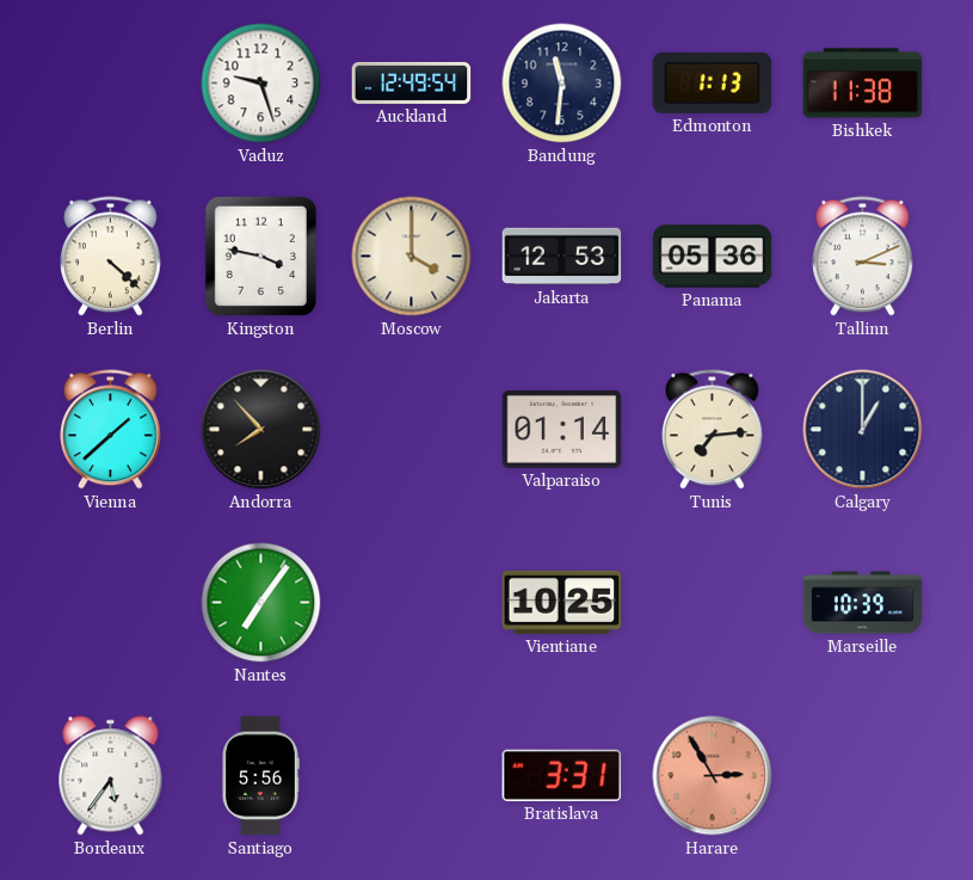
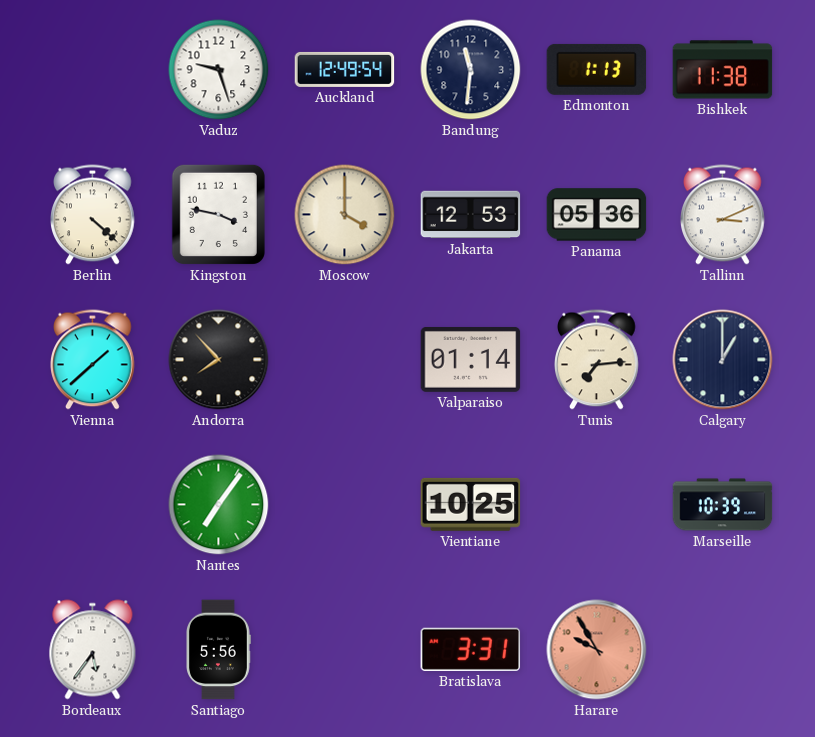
Harare: 2:55 -> 9:55
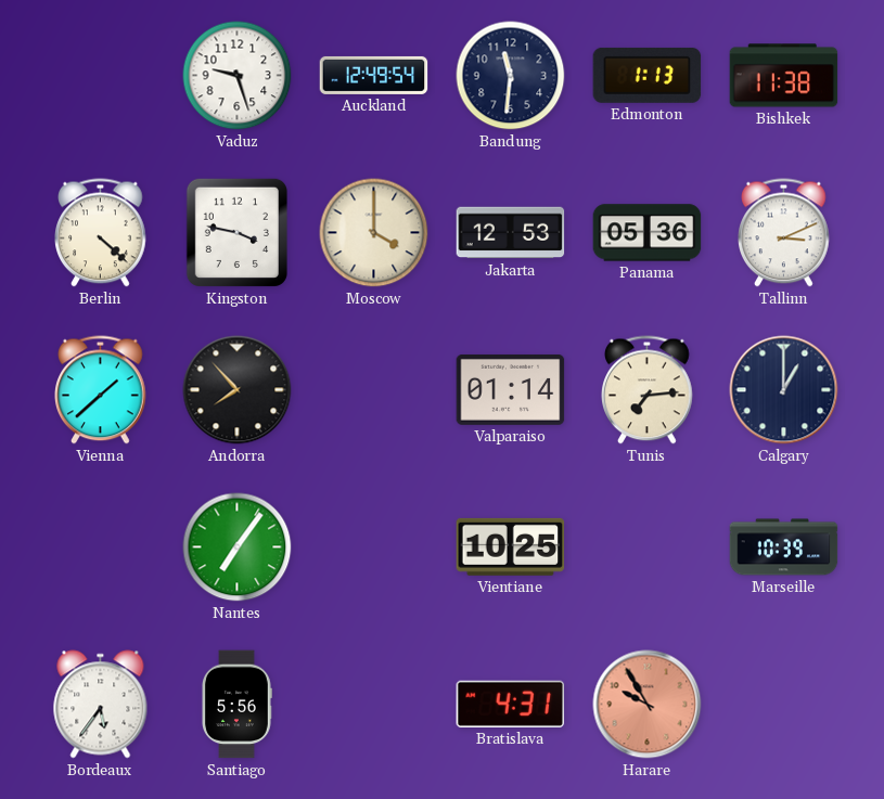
Bratislava: 3:31 -> 4:31
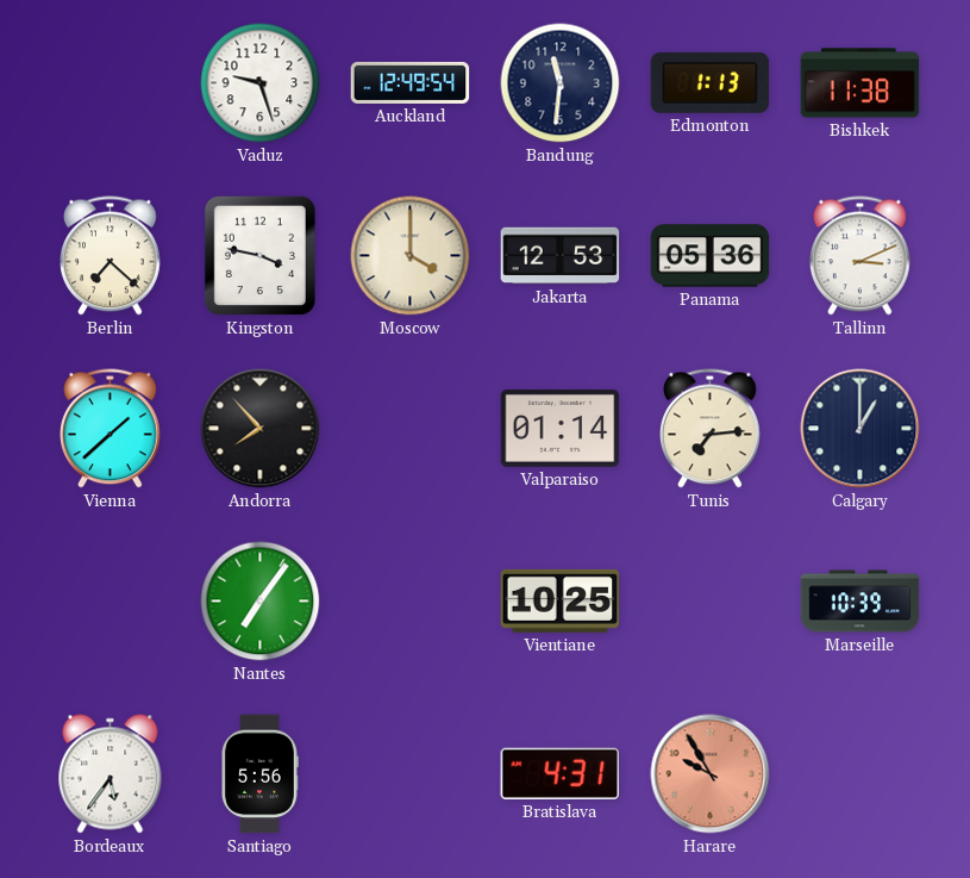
Berlin: 4:22 -> 7:22
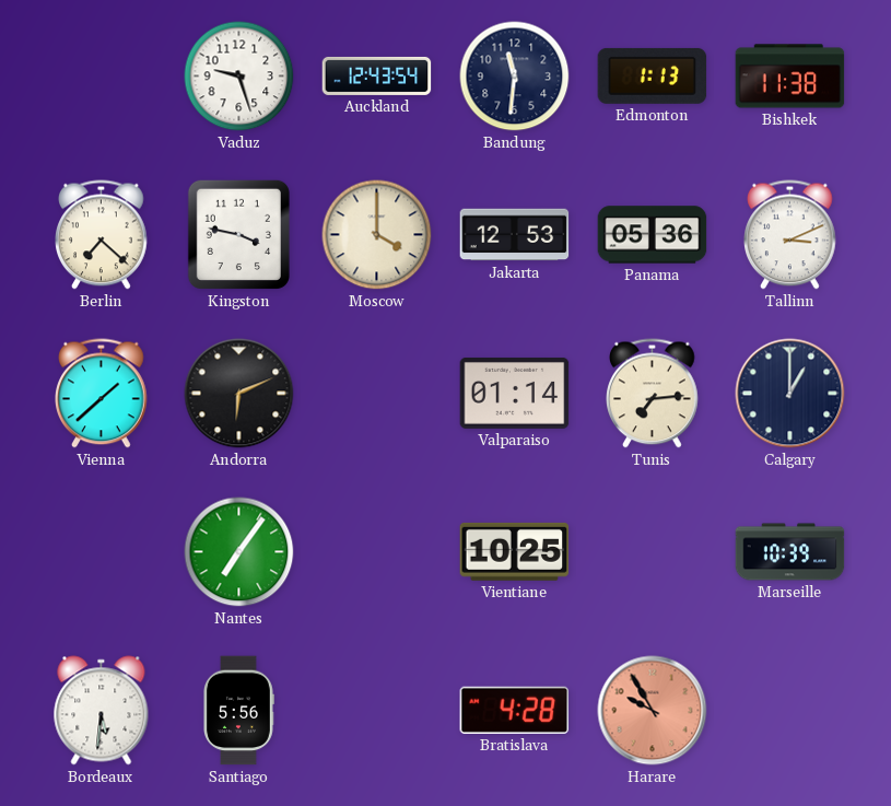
Auckland: 12:49 -> 12:43
Andorra: 7:53 -> 6:11
Bordeaux: 5:36 -> 5:31
Bratislava: 4:31 -> 4:28
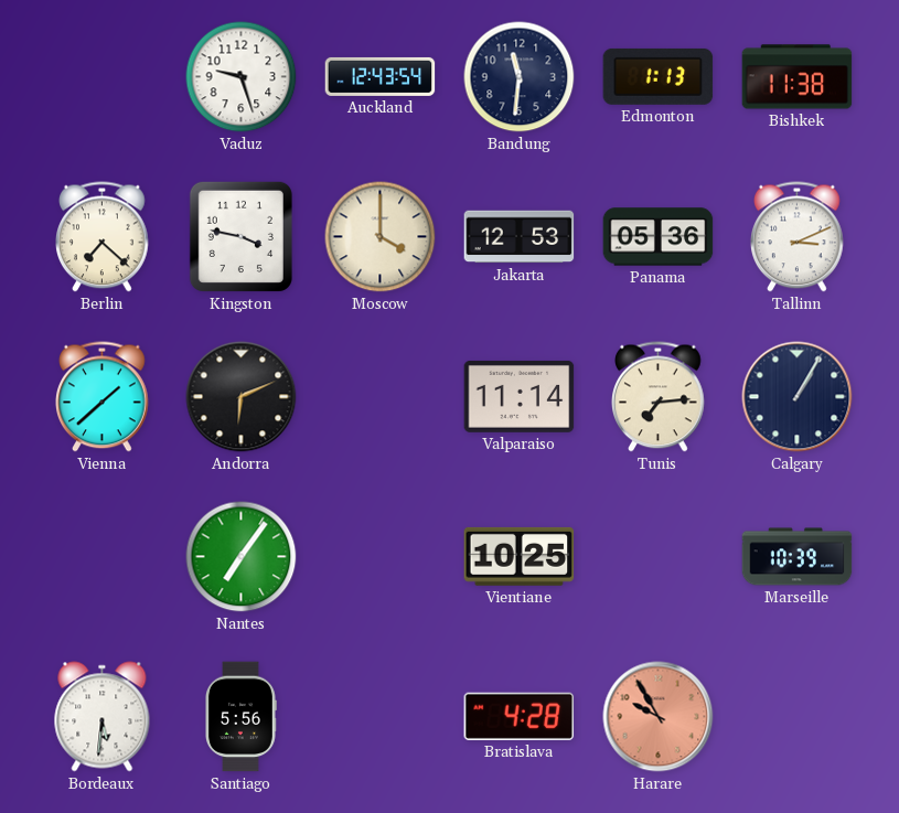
Valparaiso: 01:14 -> 11:14
Calgary: 1:00 -> 1:05
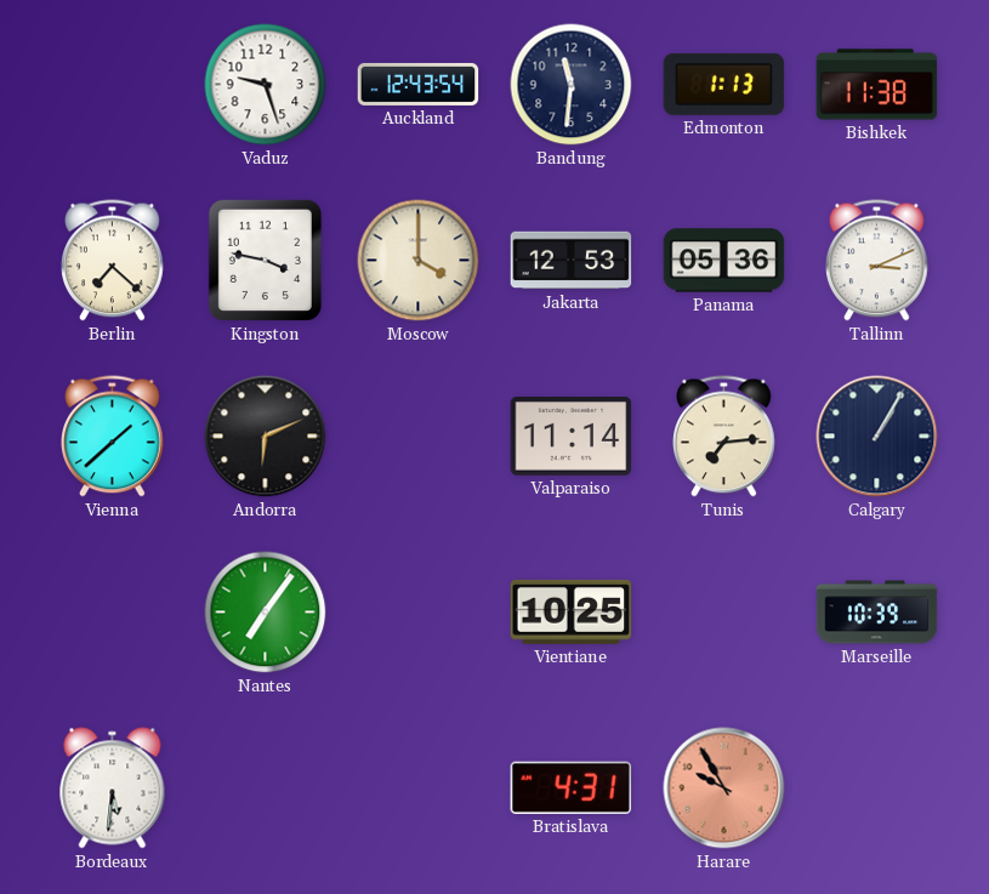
Santiago: 5:56 -> none
Bratislava: 4:28 -> 4:31
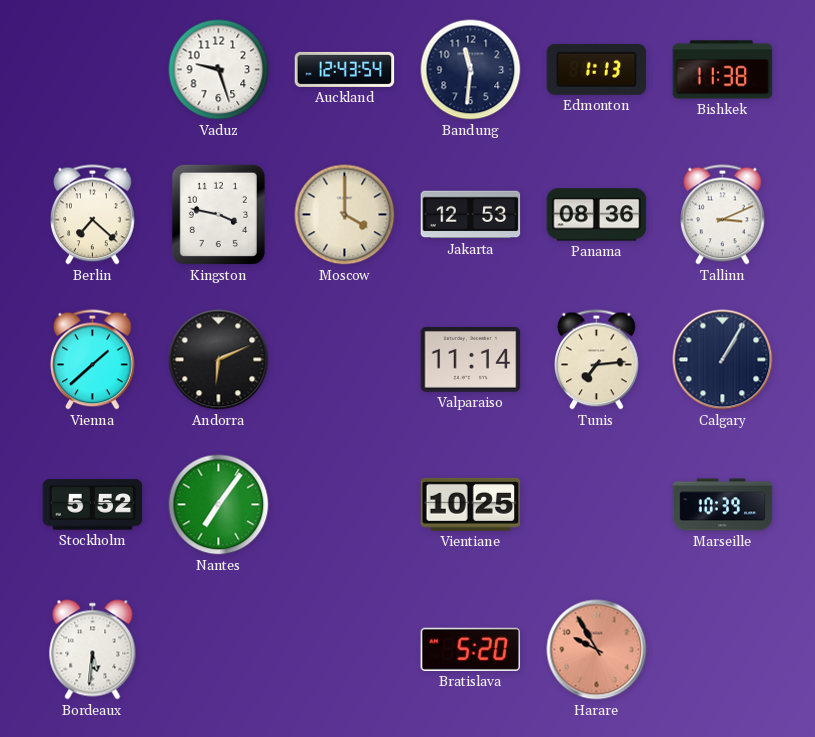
Panama: 05:36 -> 08:36
Stockholm: none -> 5:52
Bratislava: 4:31 -> 5:20
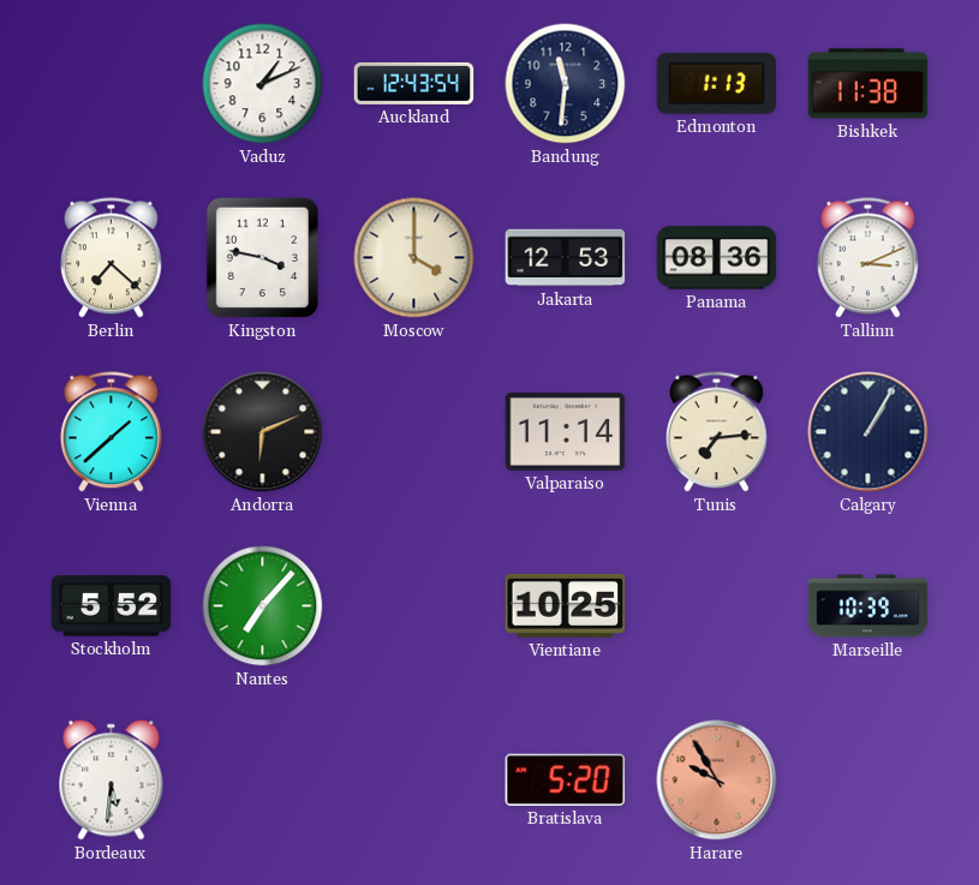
Vaduz: 9:27 -> 1:11
Nantes: 7:06 -> 7:07
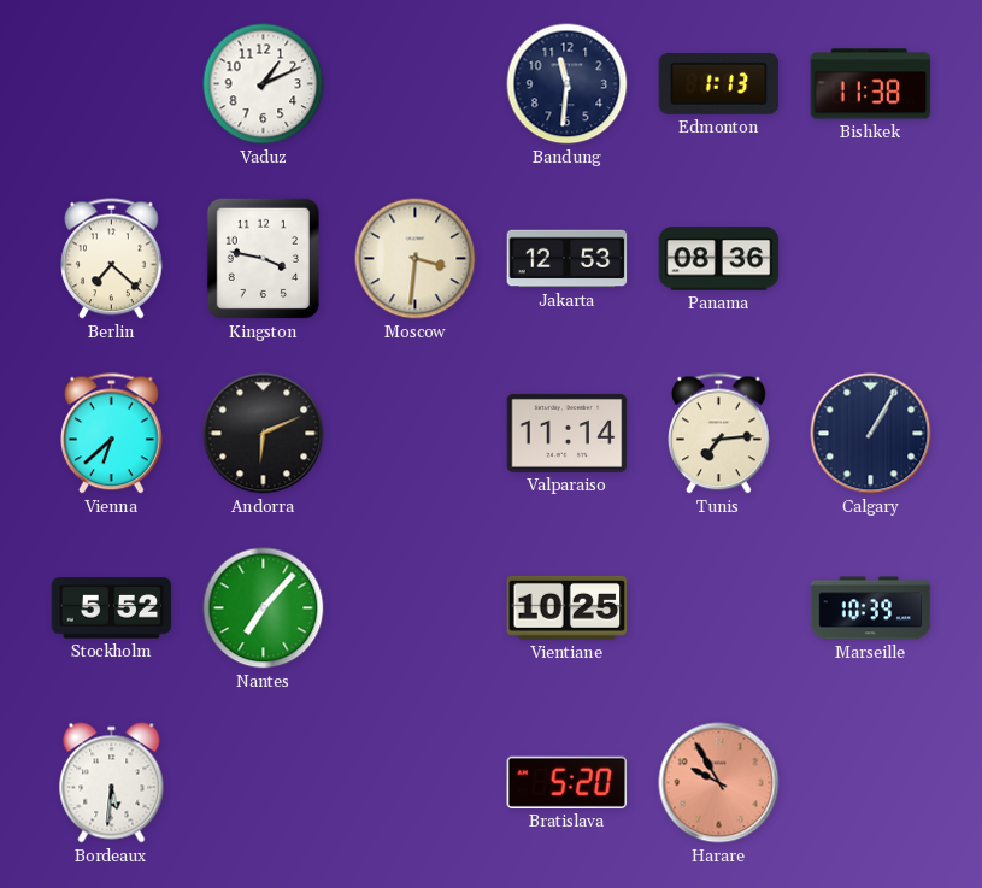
Auckland: 12:43 -> none
Moscow: 4:00 -> 3:31
Tallinn: 3:11 -> none
Vienna: 1:38 -> 6:38
